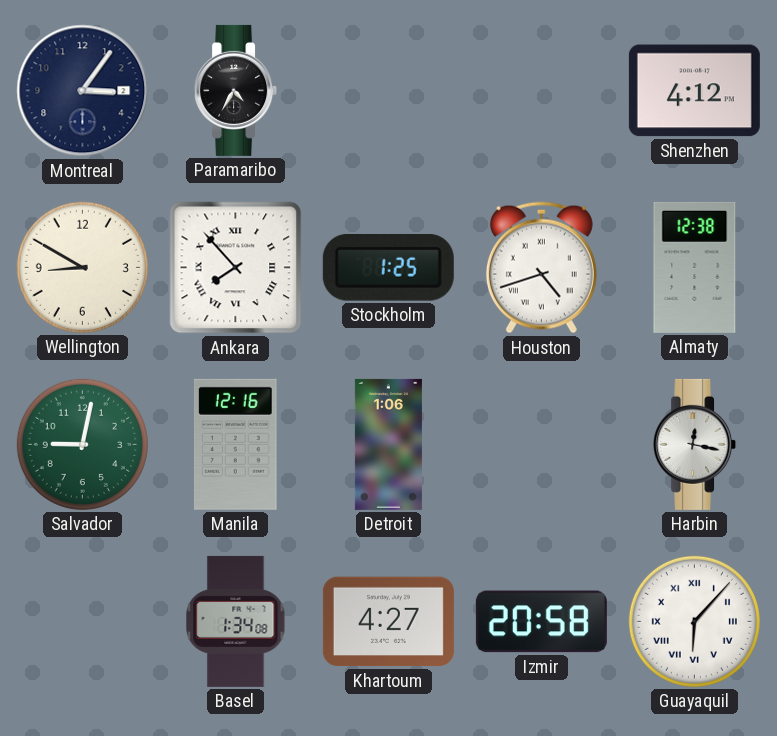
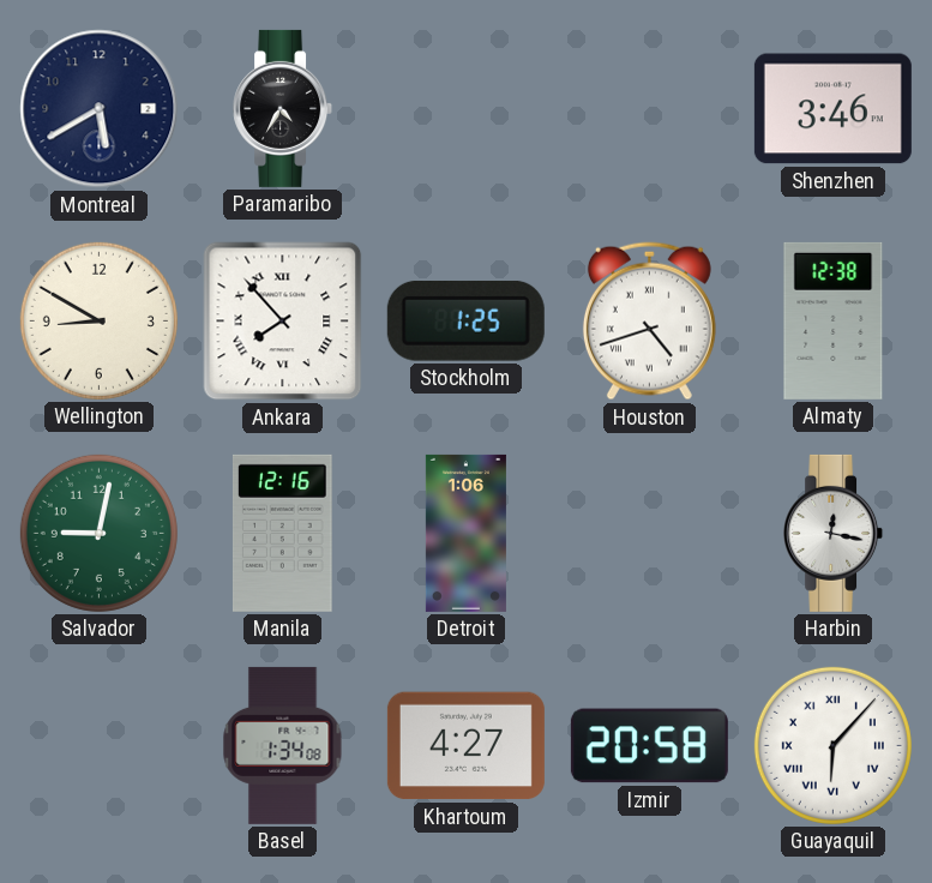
Montreal: 3:06 -> 5:40
Shenzhen: 4:12 -> 3:46
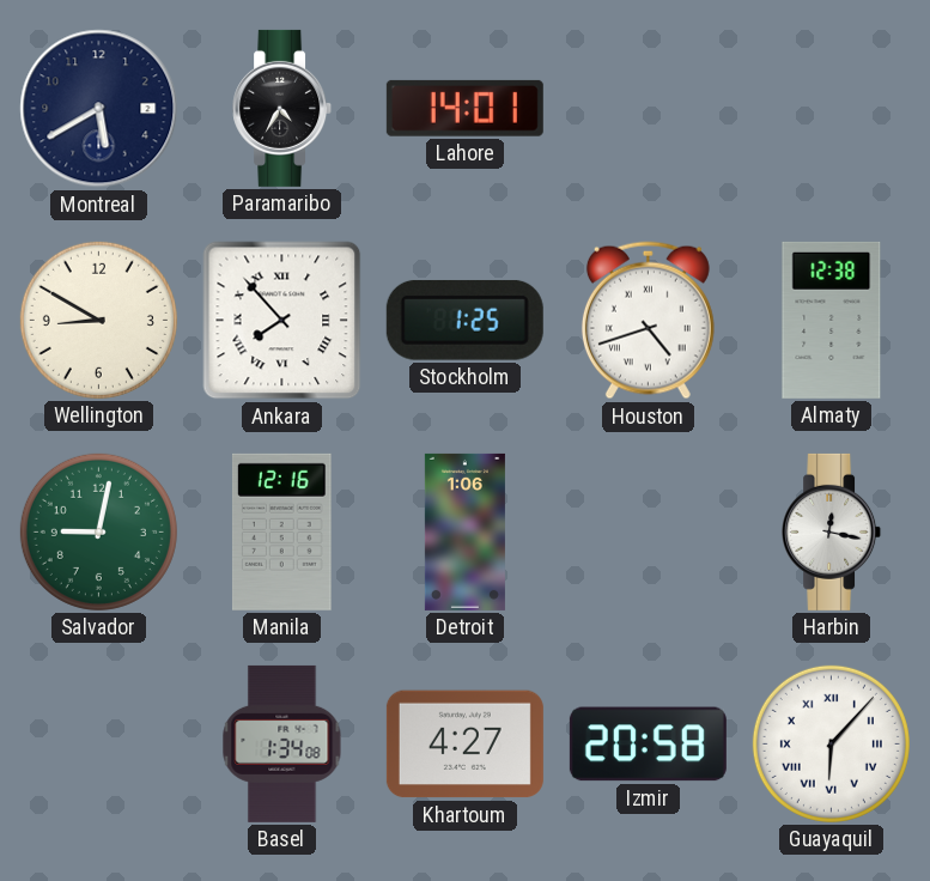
Lahore: none -> 14:01
Shenzhen: 3:46 -> none
